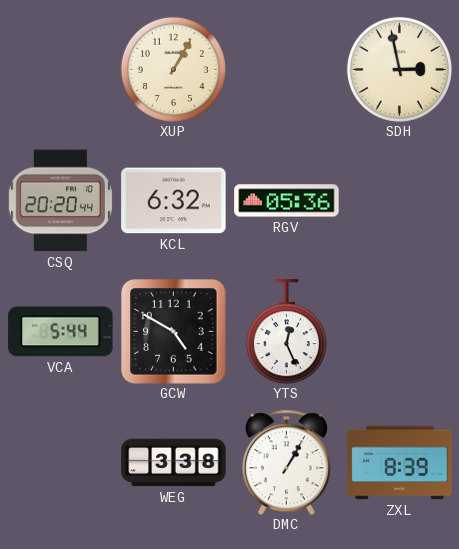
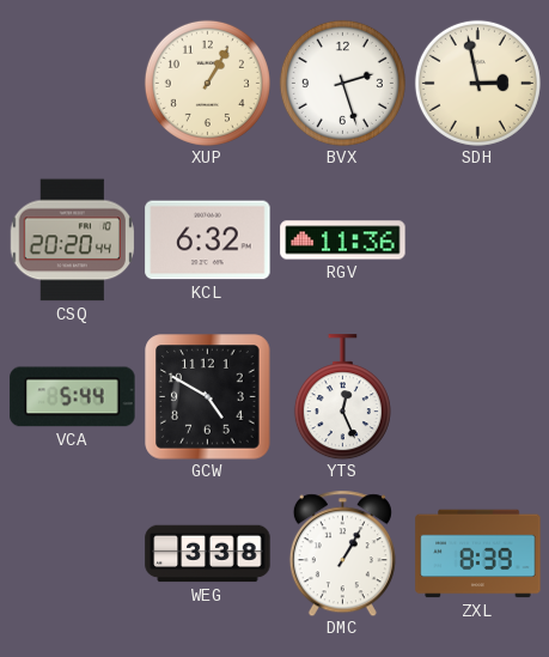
BVX: none -> 2:27
RGV: 05:36 -> 11:36
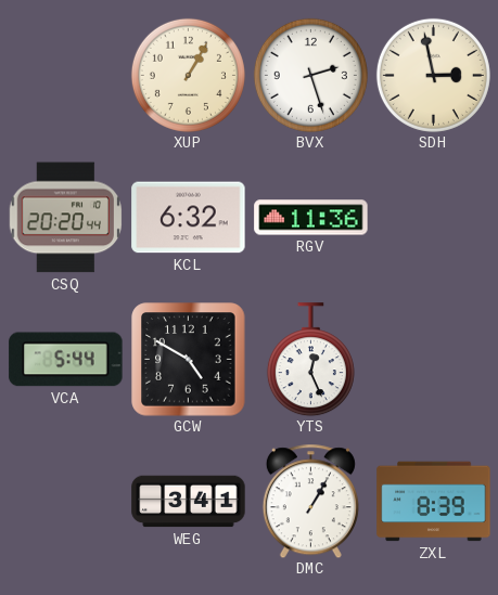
WEG: 3:38 -> 3:41
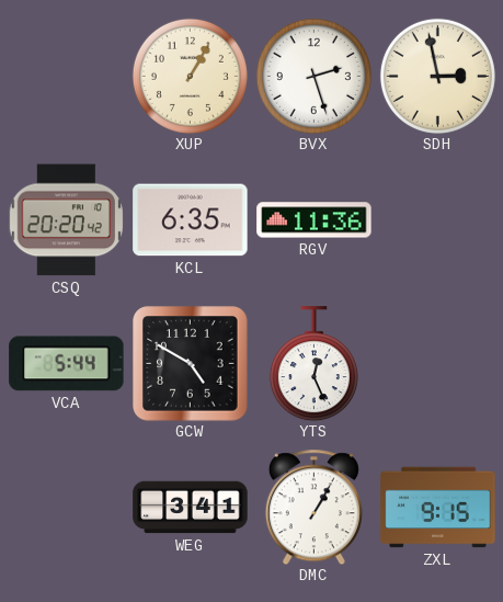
CSQ: 20:20:44 -> 20:20:42
KCL: 6:32 -> 6:35
ZXL: 8:39 -> 9:15
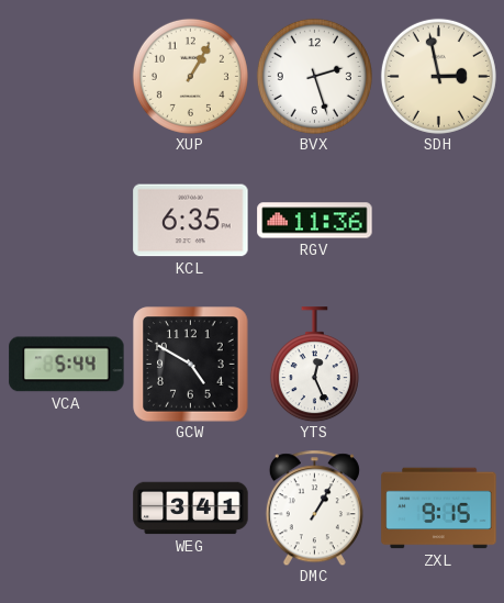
CSQ: 20:20 -> none
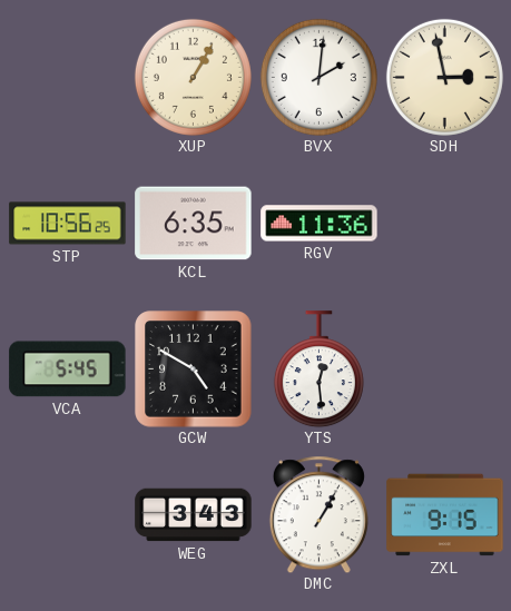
BVX: 2:27 -> 2:01
STP: none -> 10:56
VCA: 5:44 -> 5:45
YTS: 12:26 -> 12:29
WEG: 3:41 -> 3:43
